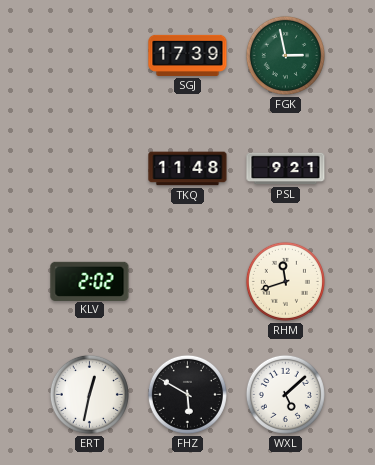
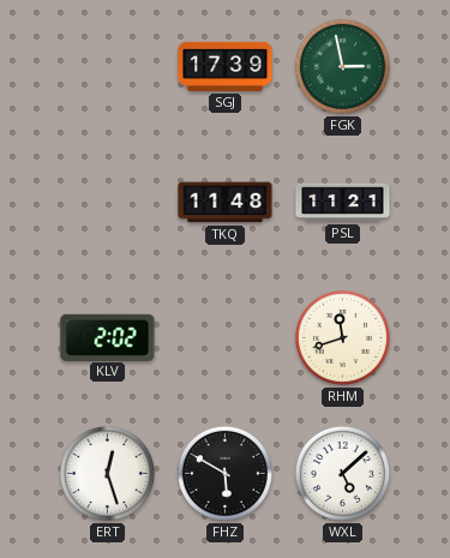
PSL: 9:21 -> 11:21
ERT: 12:32 -> 12:27
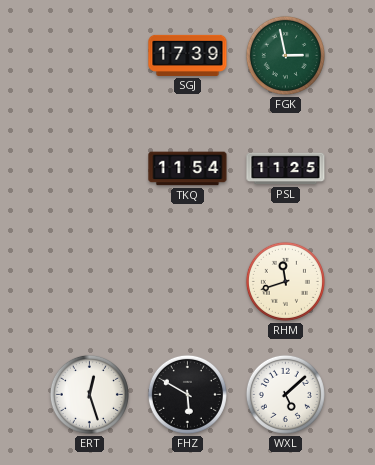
TKQ: 11:48 -> 11:54
PSL: 11:21 -> 11:25
KLV: 2:02 -> none
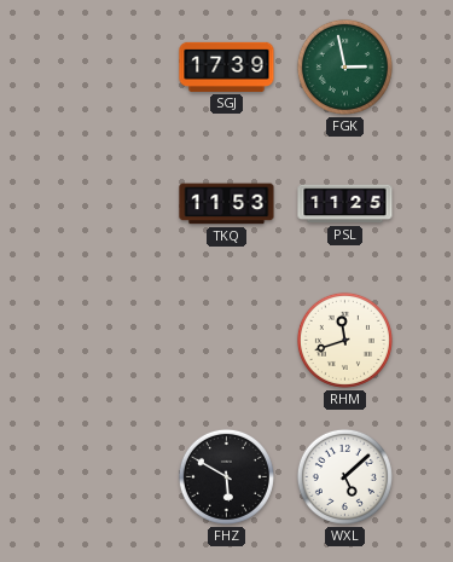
TKQ: 11:54 -> 11:53
ERT: 12:27 -> none
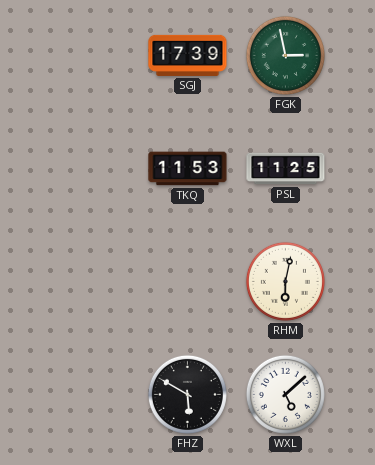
RHM: 11:42 -> 6:02
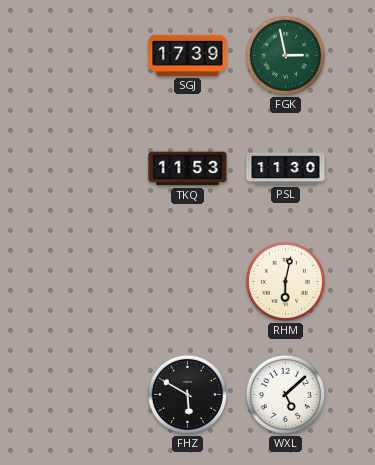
PSL: 11:25 -> 11:30
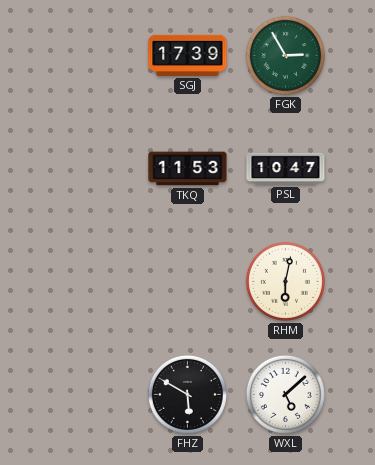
FGK: 2:58 -> 2:55
PSL: 11:30 -> 10:47
